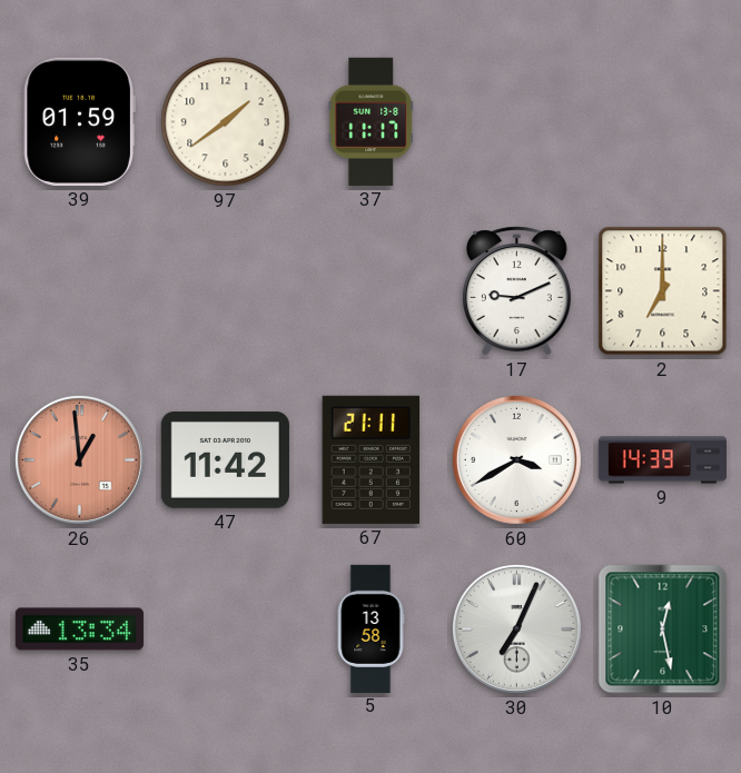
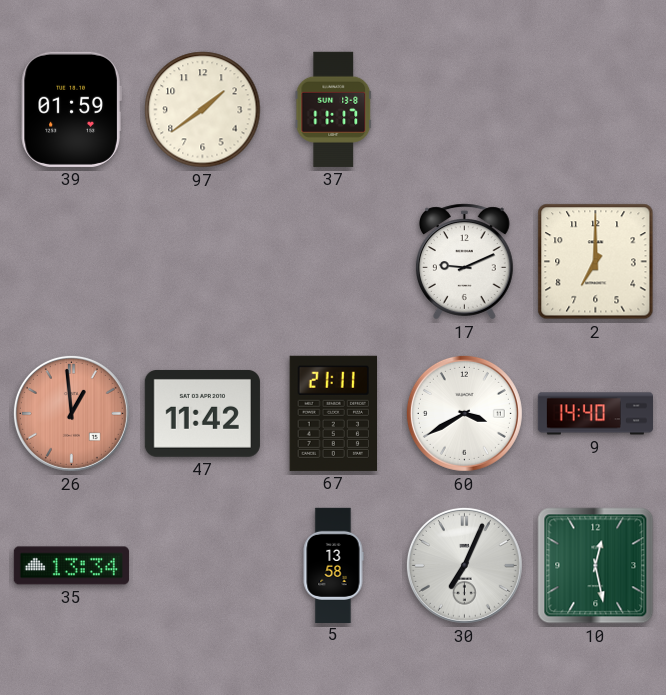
9: 14:39 -> 14:40
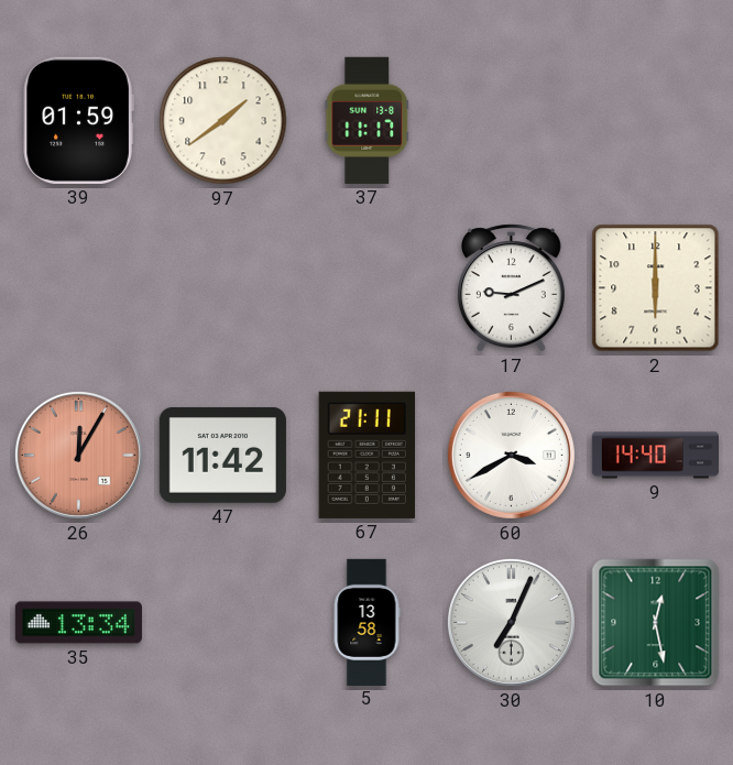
2: 7:00 -> 6:00
26: 12:59 -> 12:05
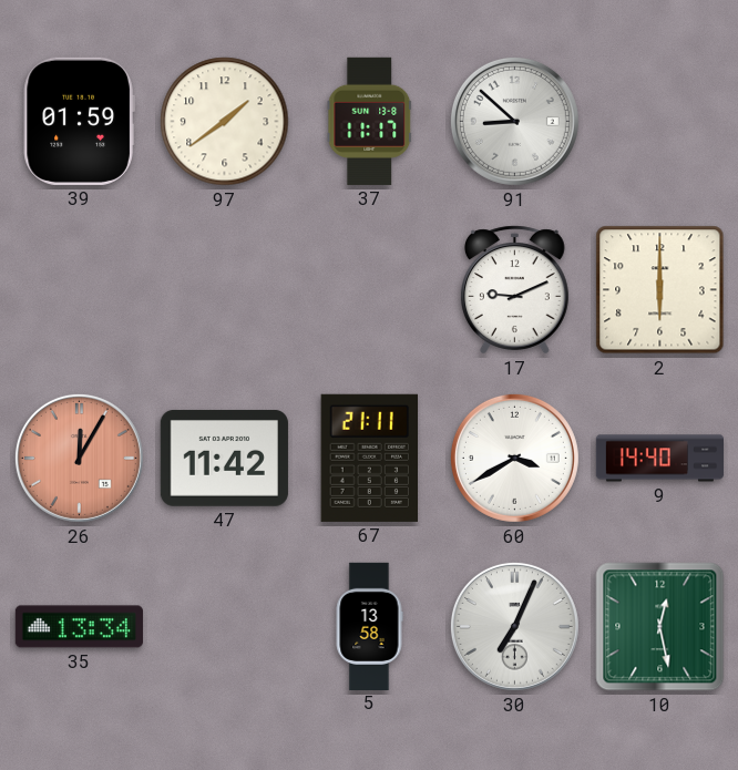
91: none -> 8:52
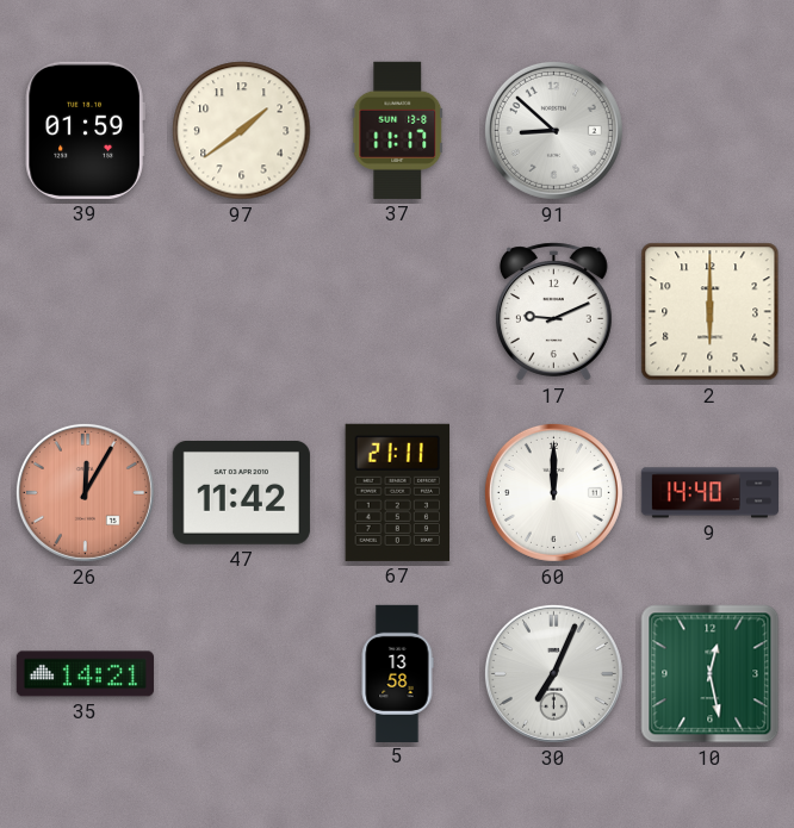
60: 3:40 -> 12:00
35: 13:34 -> 14:21
